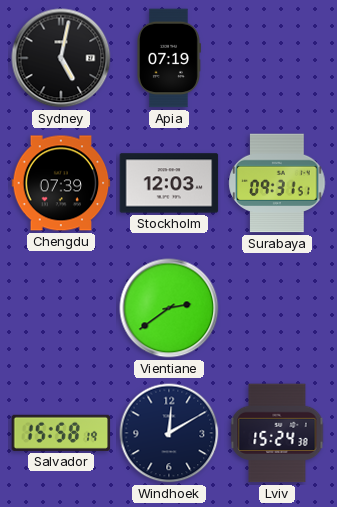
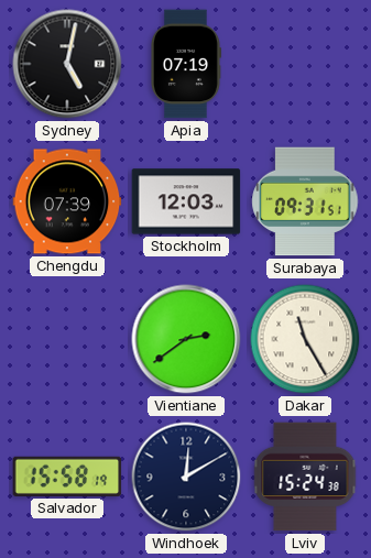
Dakar: none -> 11:25
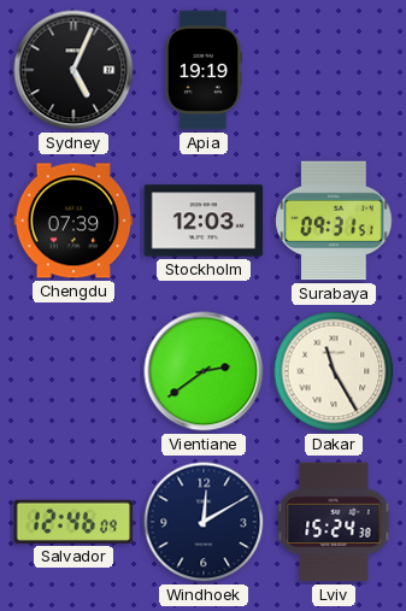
Sydney: 5:02 -> 5:04
Apia: 07:19 -> 19:19
Salvador: 15:58 -> 12:46
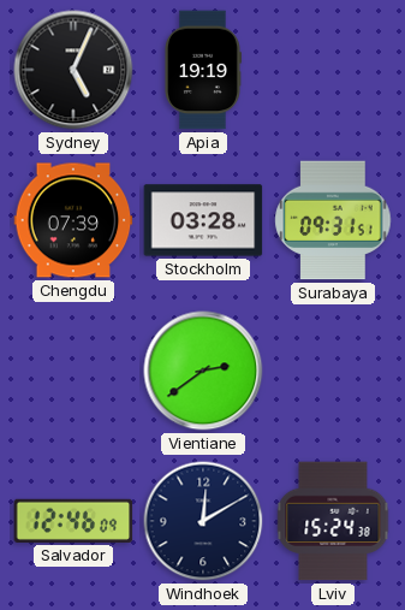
Stockholm: 12:03 -> 03:28
Dakar: 11:25 -> none
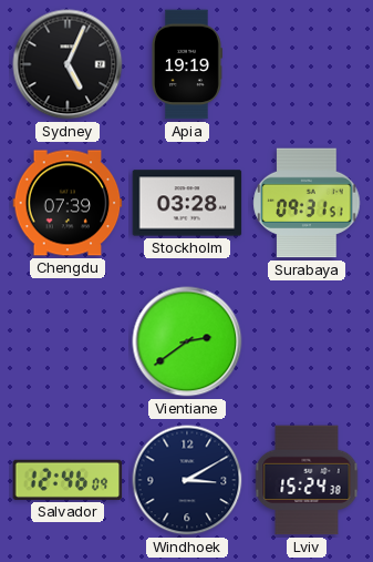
Windhoek: 12:10 -> 3:10
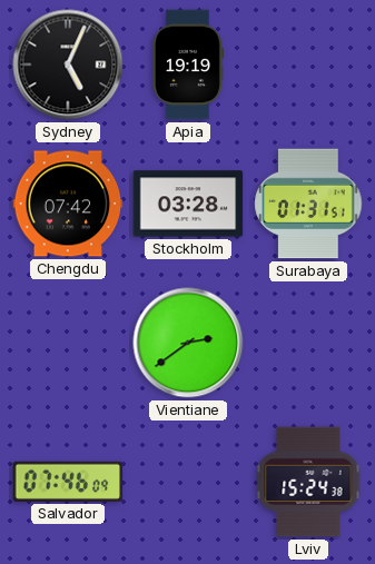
Chengdu: 07:39 -> 07:42
Surabaya: 09:31 -> 01:31
Salvador: 12:46 -> 07:46
Windhoek: 3:10 -> none
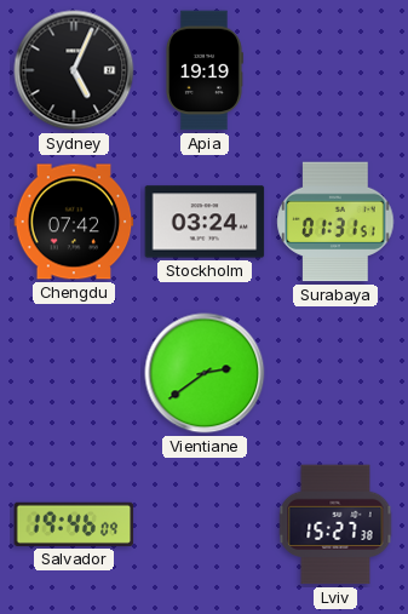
Stockholm: 03:28 -> 03:24
Salvador: 07:46 -> 19:46
Lviv: 15:24 -> 15:27
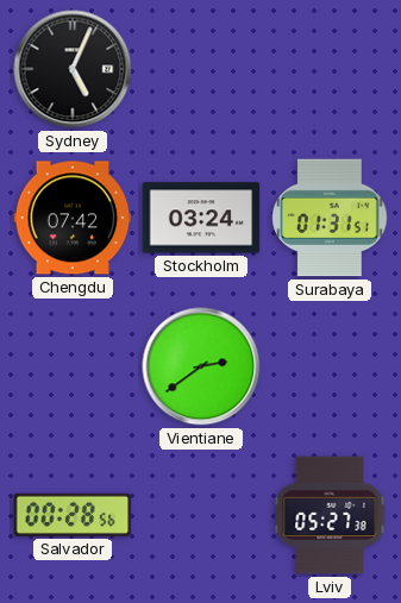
Apia: 19:19 -> none
Salvador: 19:46 -> 00:28
Lviv: 15:27 -> 05:27
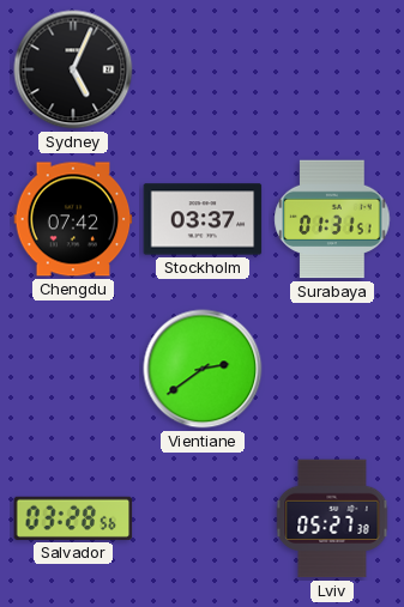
Stockholm: 03:24 -> 03:37
Salvador: 00:28 -> 03:28
